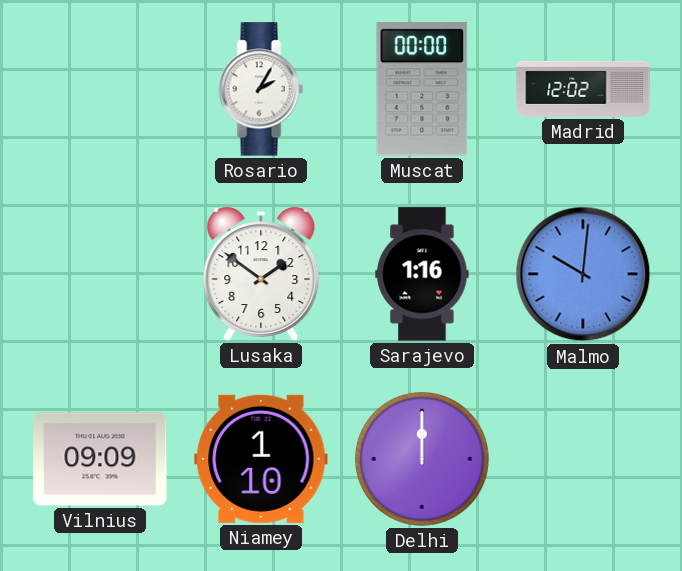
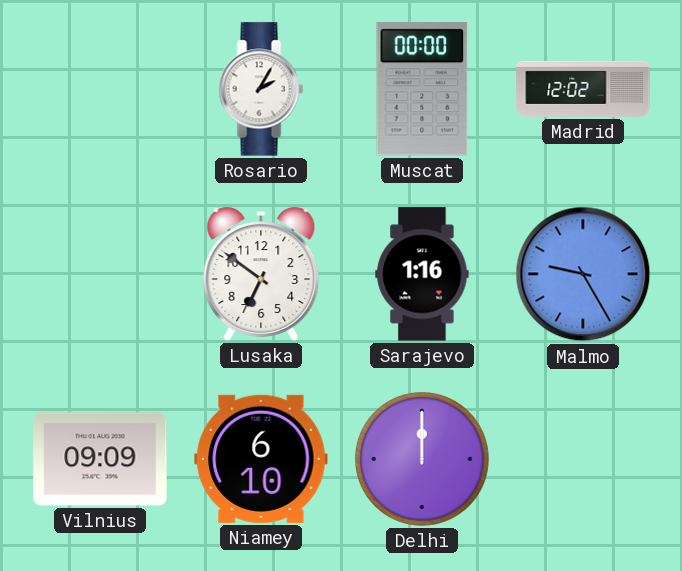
Lusaka: 1:51 -> 6:51
Malmo: 10:01 -> 9:25
Niamey: 1:10 -> 6:10
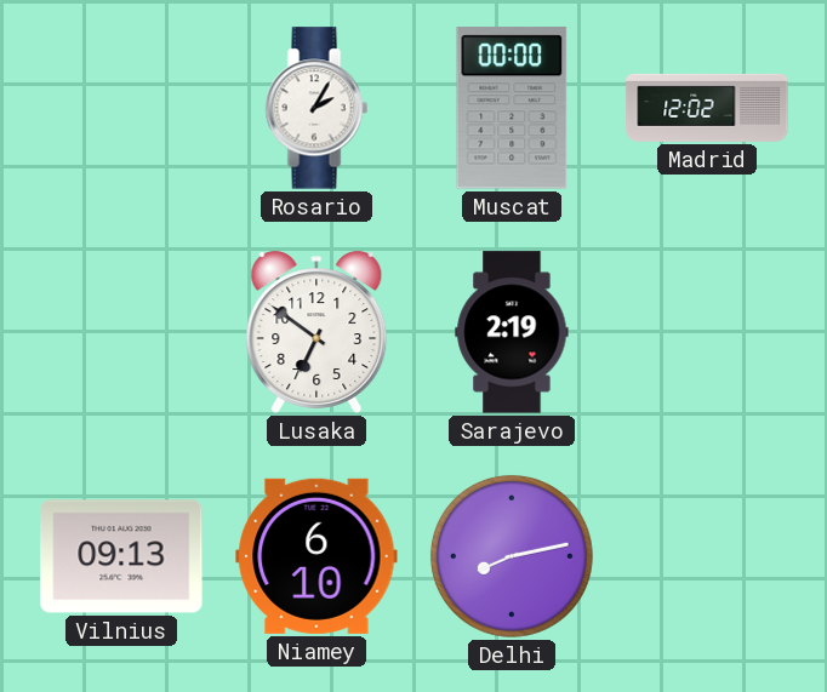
Sarajevo: 1:16 -> 2:19
Malmo: 9:25 -> none
Vilnius: 09:09 -> 09:13
Delhi: 12:00 -> 8:13
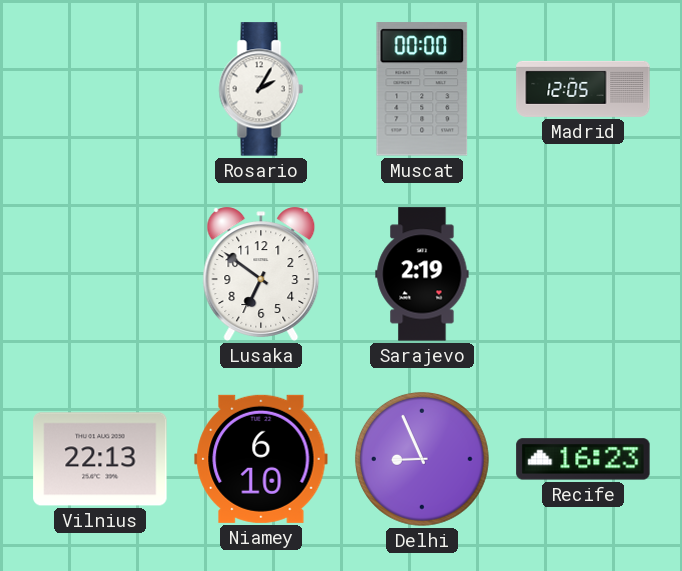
Madrid: 12:02 -> 12:05
Vilnius: 09:13 -> 22:13
Delhi: 8:13 -> 8:56
Recife: none -> 16:23
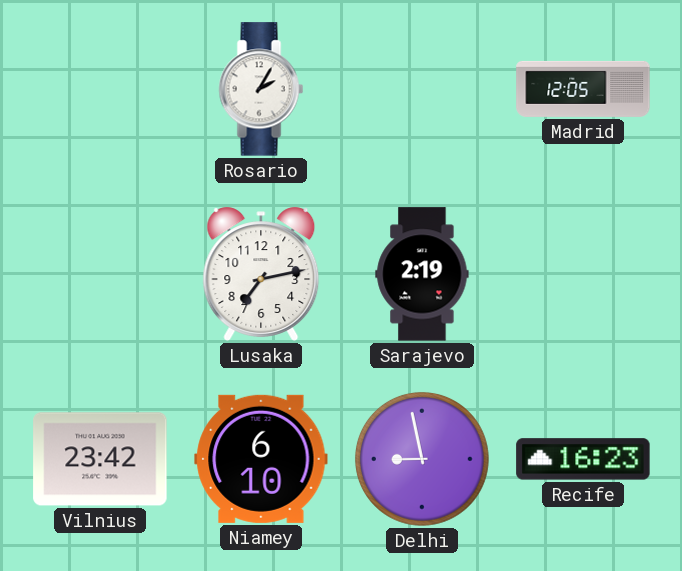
Muscat: 00:00 -> none
Lusaka: 6:51 -> 7:13
Vilnius: 22:13 -> 23:42
Delhi: 8:56 -> 8:58
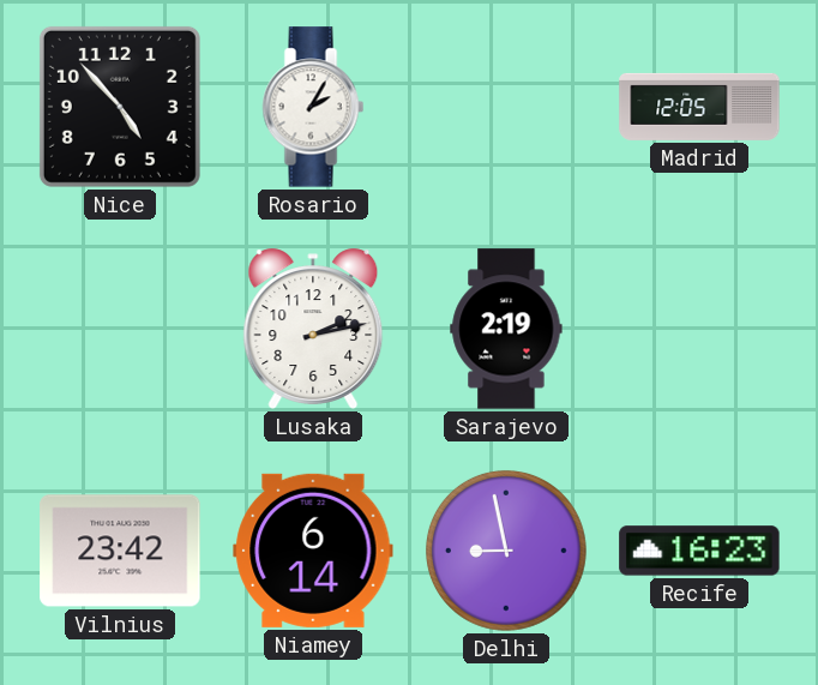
Nice: none -> 4:53
Lusaka: 7:13 -> 2:13
Niamey: 6:10 -> 6:14
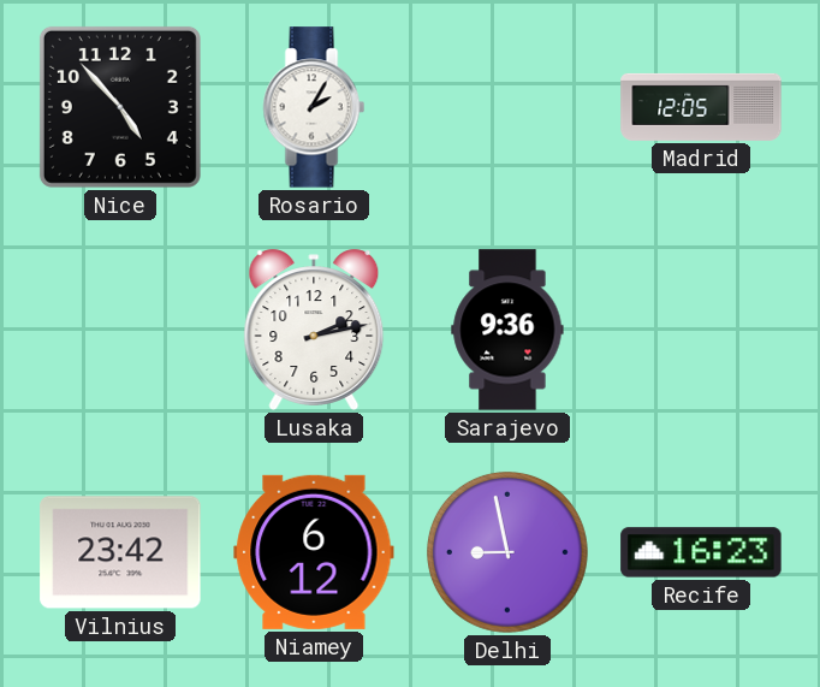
Sarajevo: 2:19 -> 9:36
Niamey: 6:14 -> 6:12
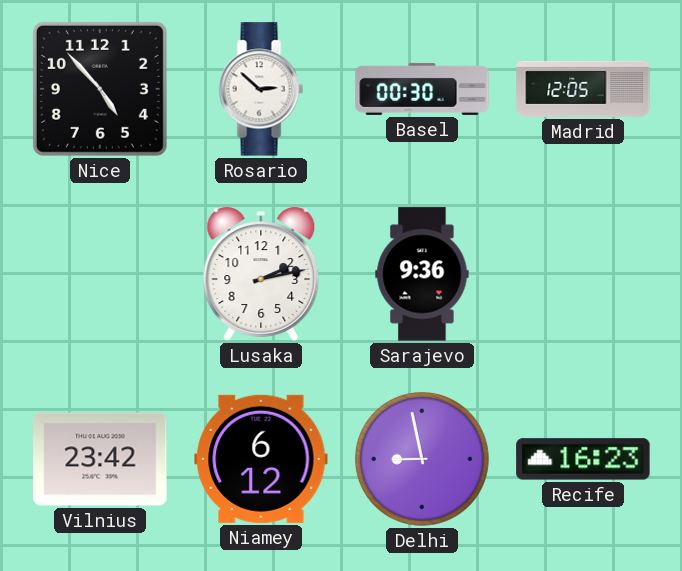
Rosario: 2:05 -> 2:52
Basel: none -> 00:30
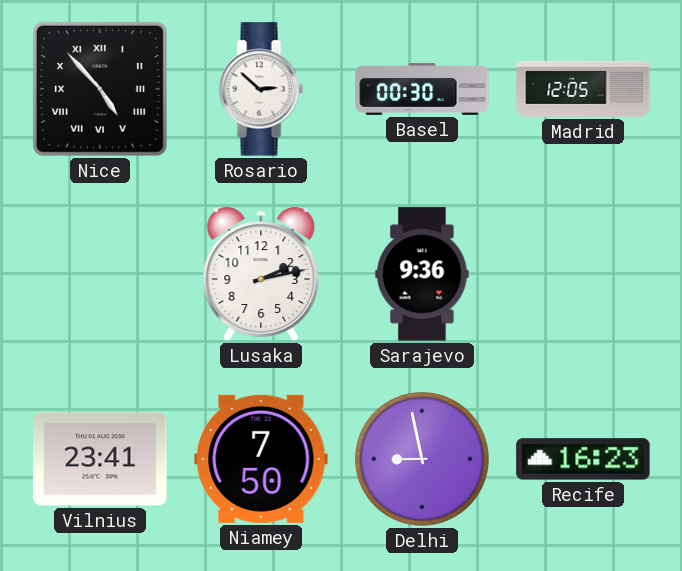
Nice numerals: Arabic -> Roman
Vilnius: 23:42 -> 23:41
Niamey: 6:12 -> 7:50
